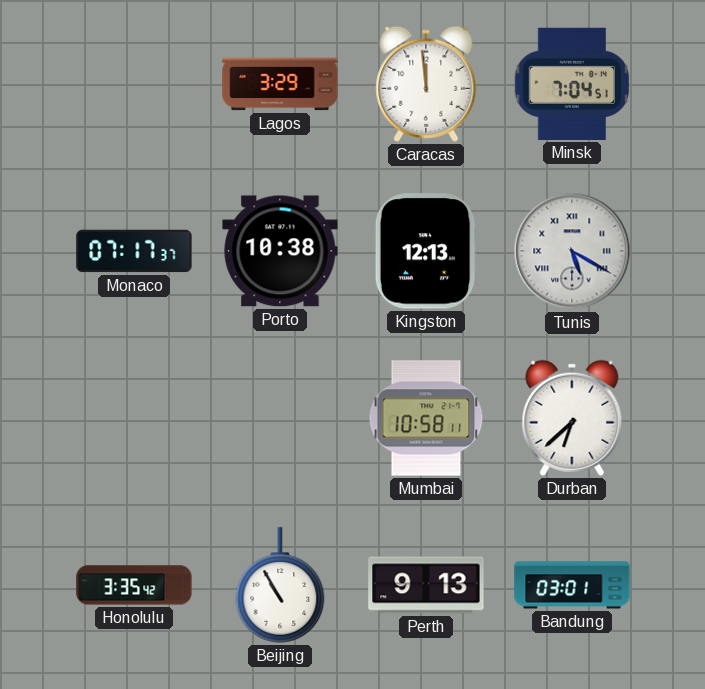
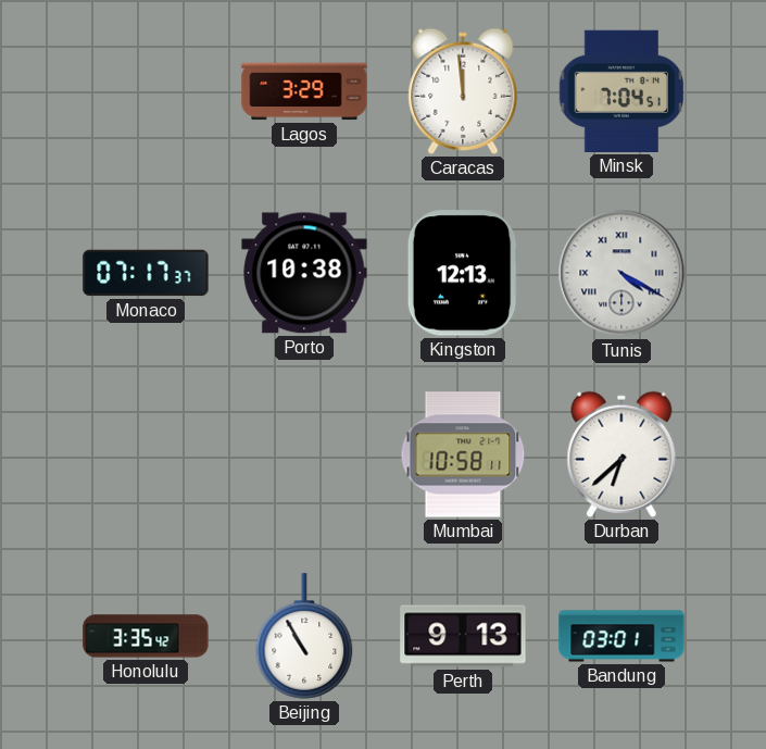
Tunis: 5:20 -> 4:20
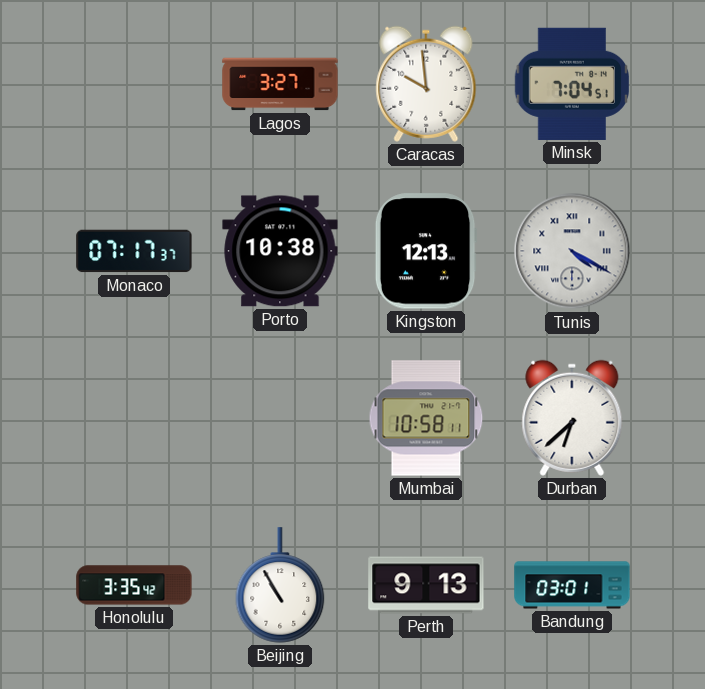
Lagos: 3:29 -> 3:27
Caracas: 11:59 -> 9:59
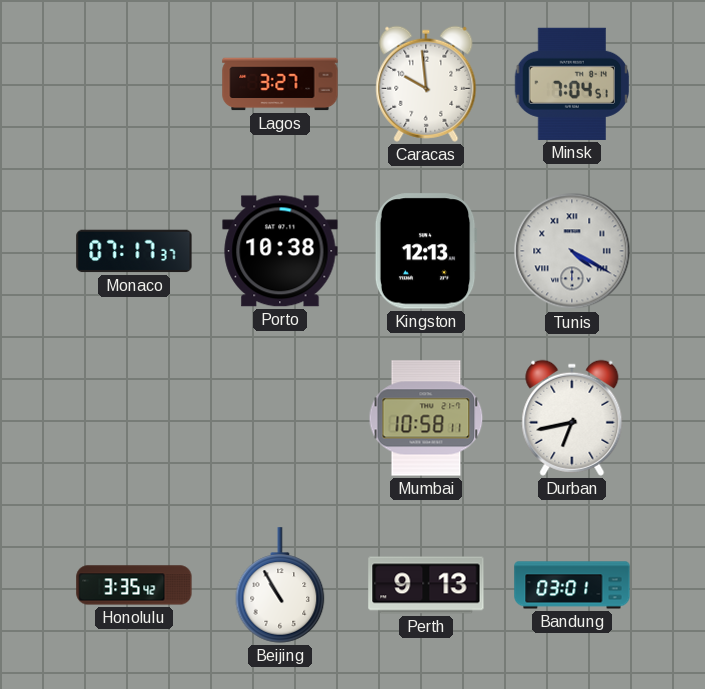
Durban: 6:38 -> 6:43
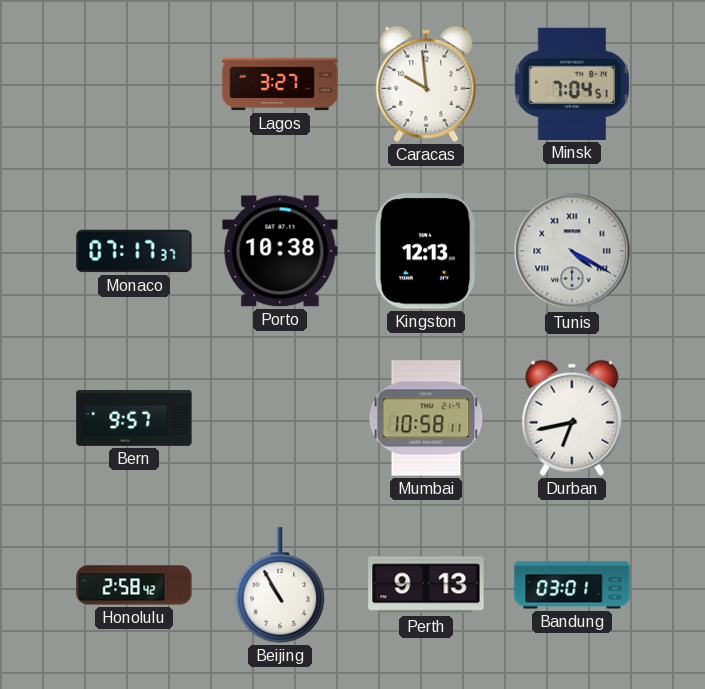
Bern: none -> 9:57
Honolulu: 3:35 -> 2:58
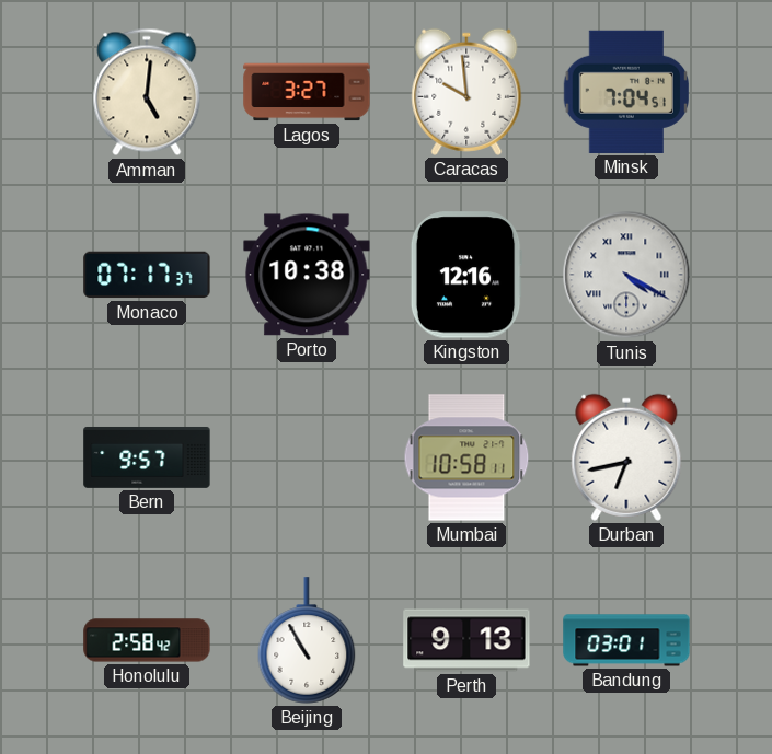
Amman: none -> 5:01
Kingston: 12:13 -> 12:16
